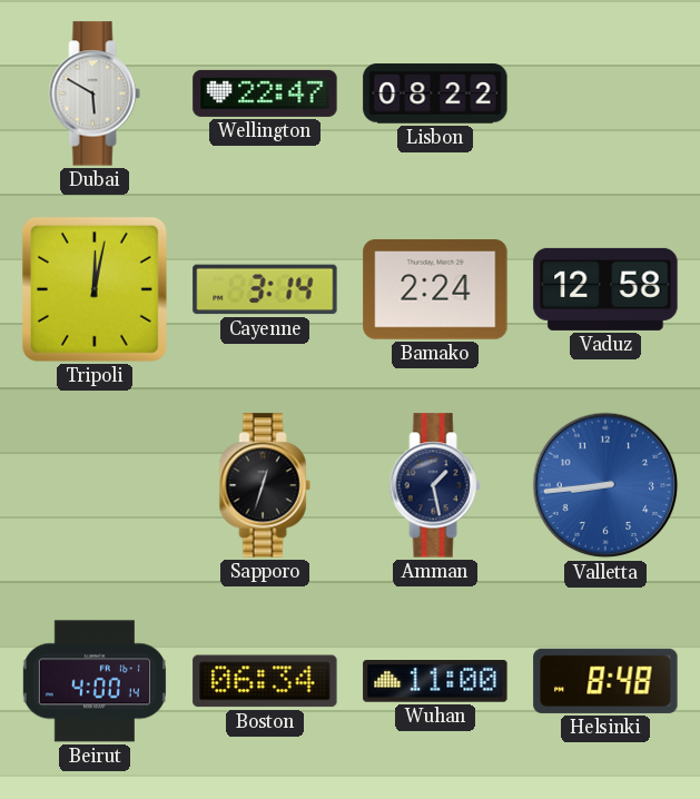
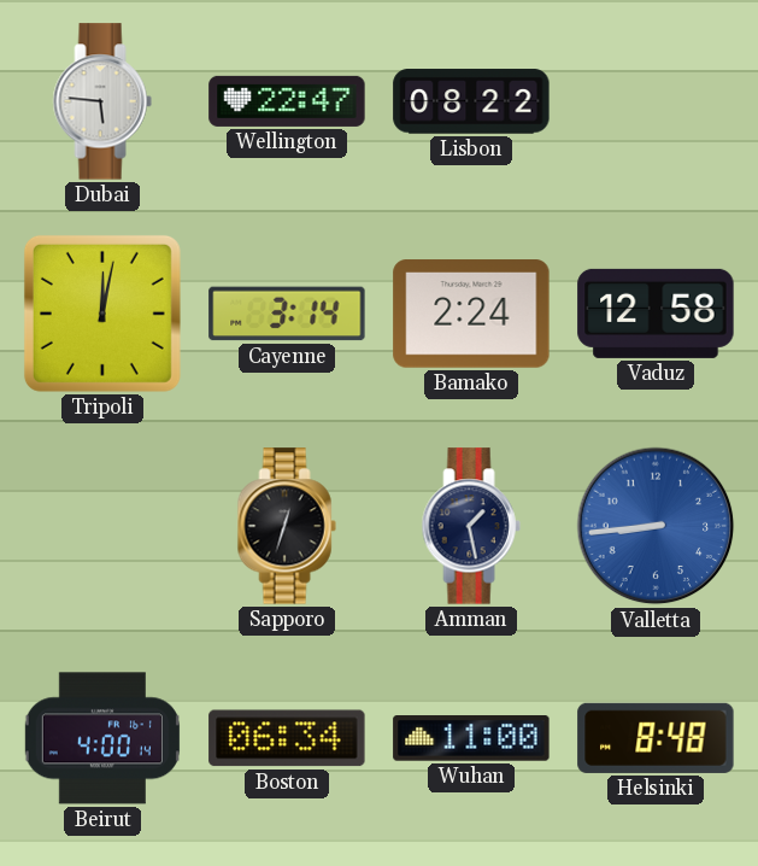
Dubai: 5:50 -> 5:46
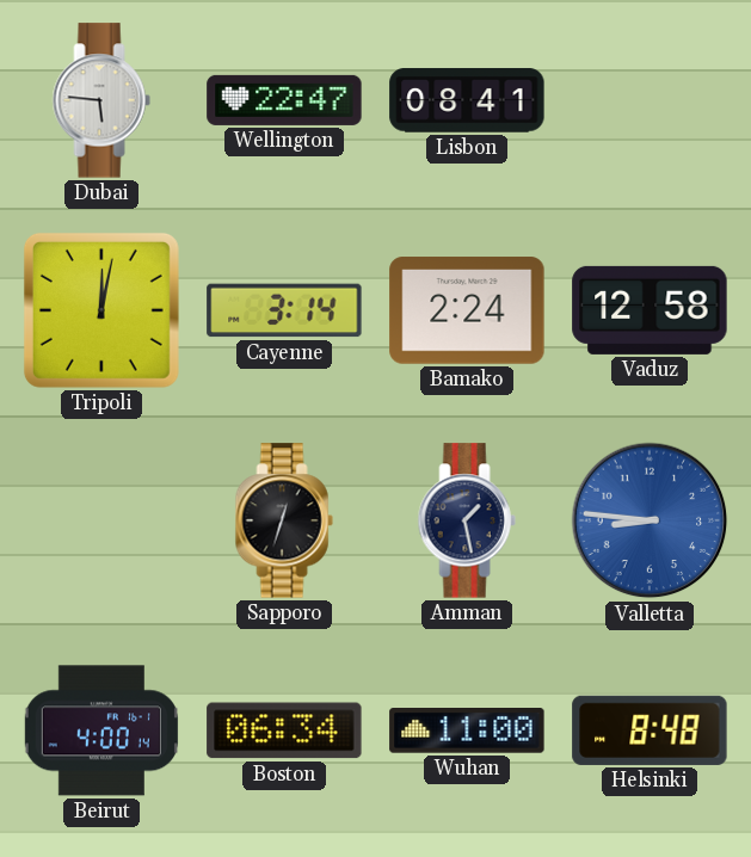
Lisbon: 08:22 -> 08:41
Valletta: 8:44 -> 8:46
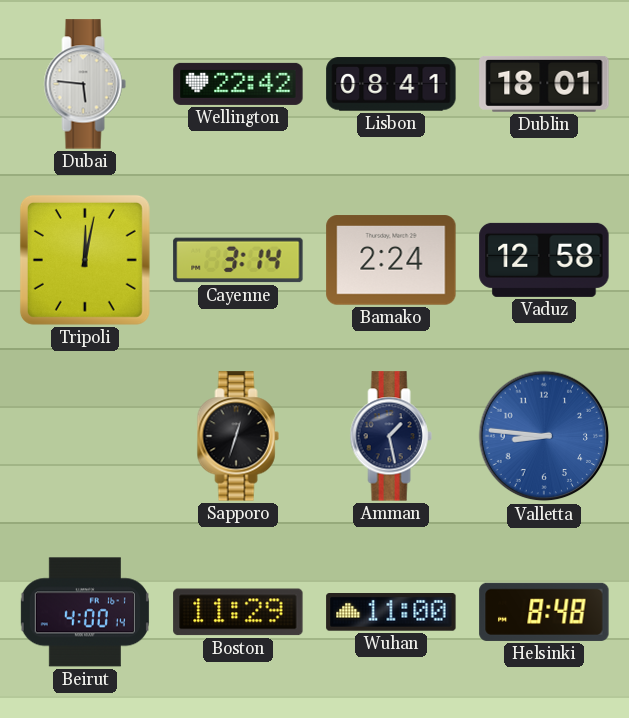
Wellington: 22:47 -> 22:42
Dublin: none -> 18:01
Boston: 06:34 -> 11:29
